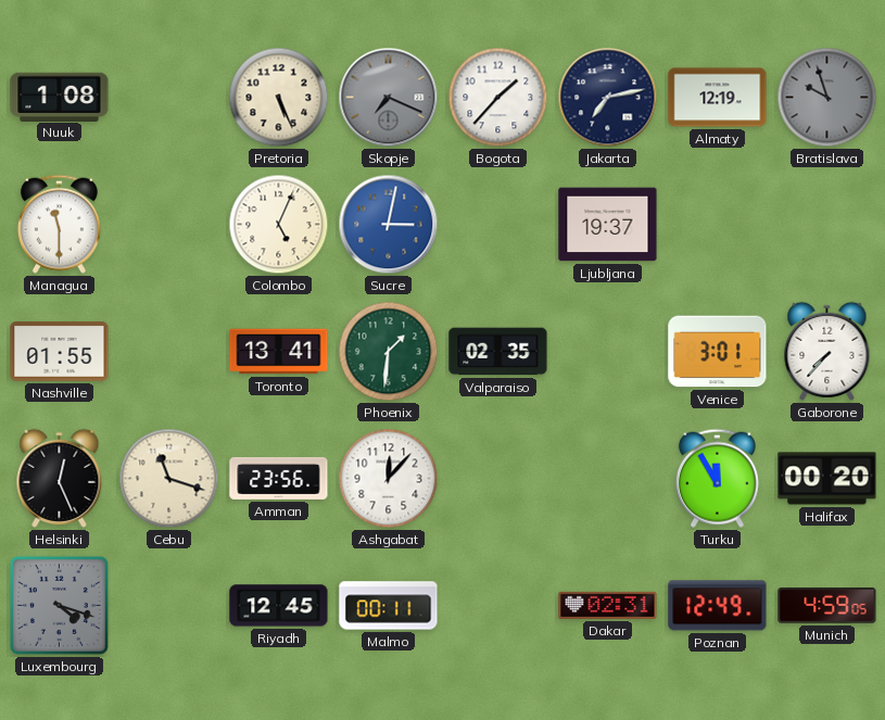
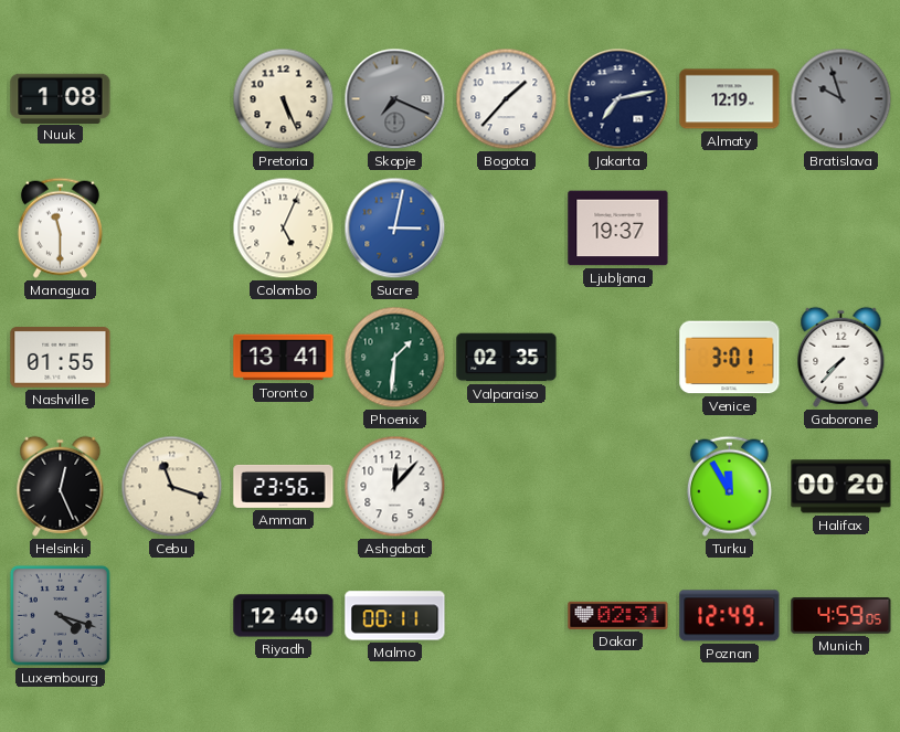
Riyadh: 12:45 -> 12:40
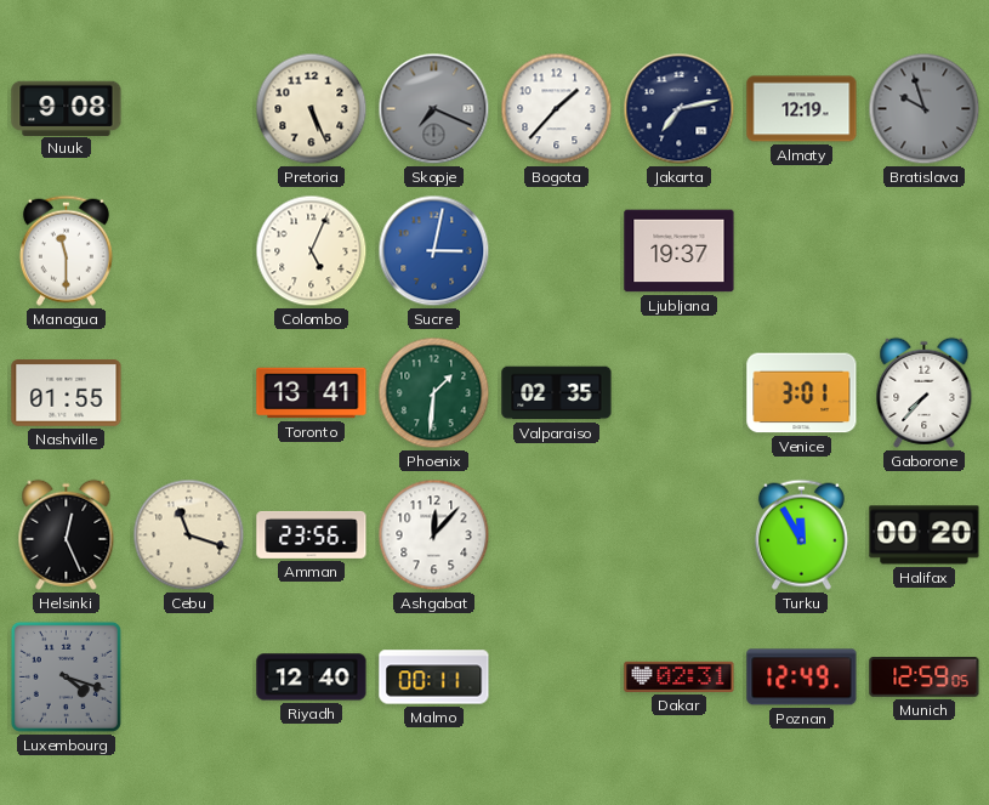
Nuuk: 1:08 -> 9:08
Munich: 4:59 -> 12:59
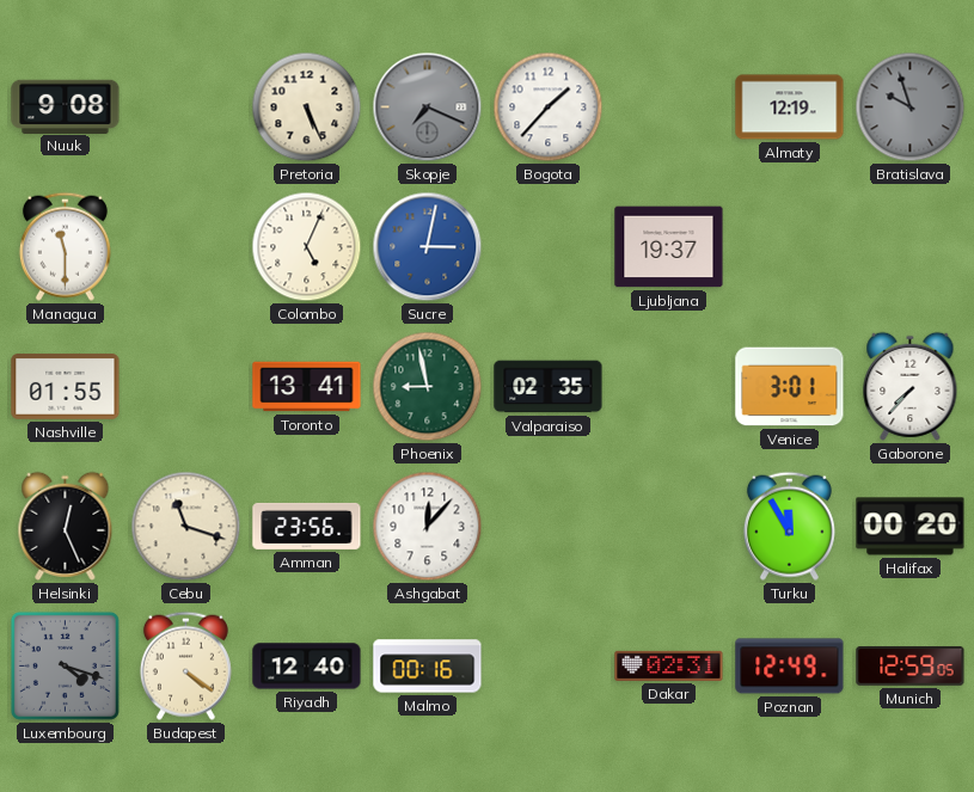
Jakarta: 7:13 -> none
Phoenix: 1:31 -> 8:58
Budapest: none -> 4:21
Malmo: 00:11 -> 00:16
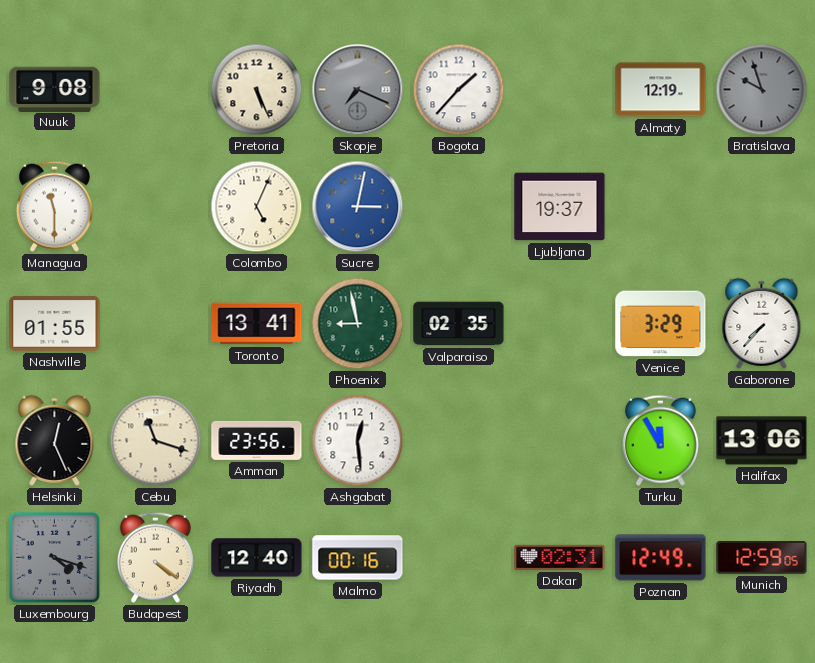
Venice: 3:01 -> 3:29
Ashgabat: 12:07 -> 12:29
Halifax: 00:20 -> 13:06
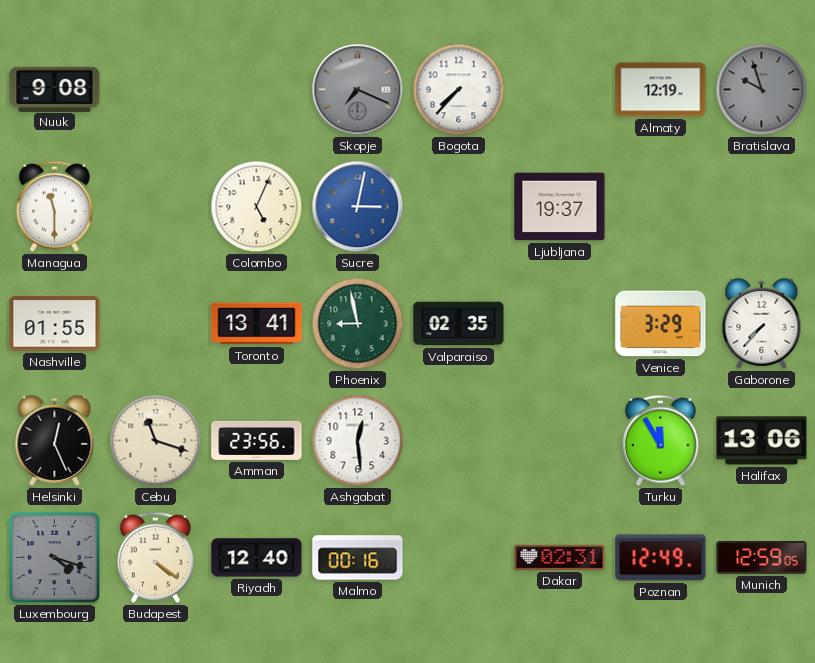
Pretoria: 5:26 -> none
Bogota: 1:37 -> 7:37
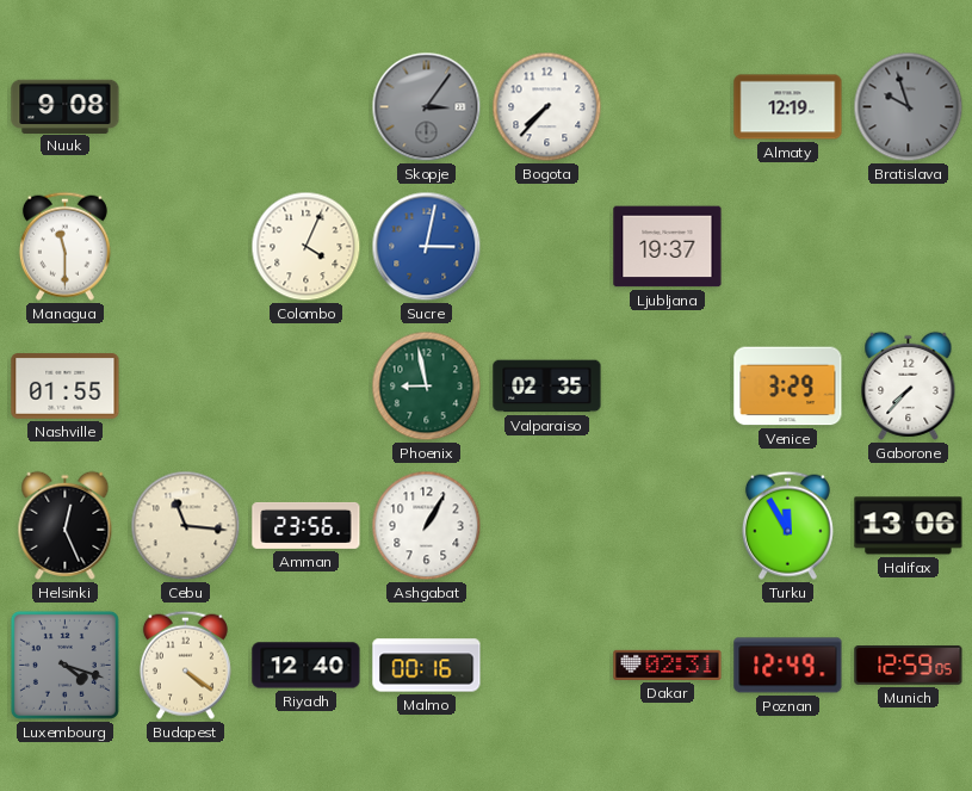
Skopje: 7:19 -> 3:06
Colombo: 5:04 -> 4:04
Toronto: 13:41 -> none
Cebu: 11:18 -> 11:16
Ashgabat: 12:29 -> 1:05
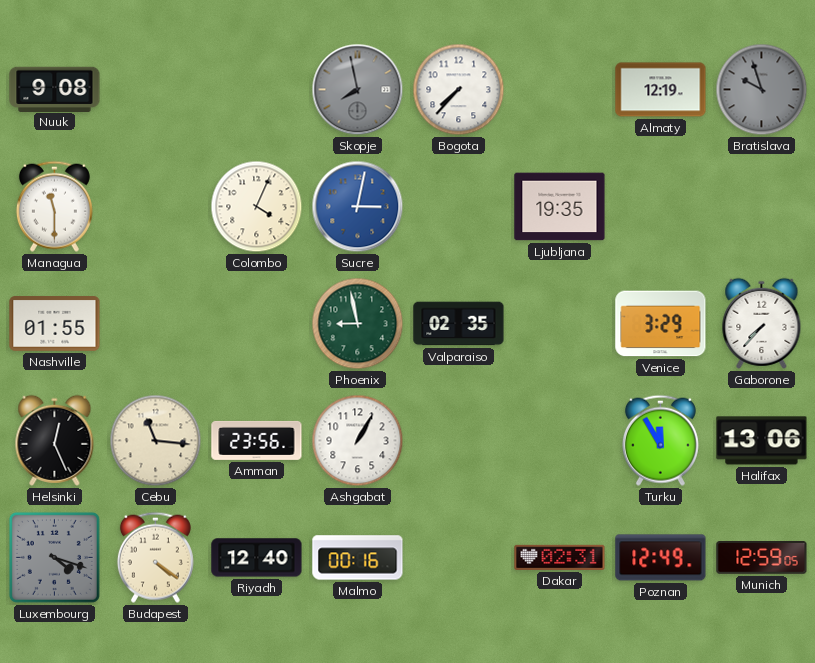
Skopje: 3:06 -> 7:58
Ljubljana: 19:37 -> 19:35
